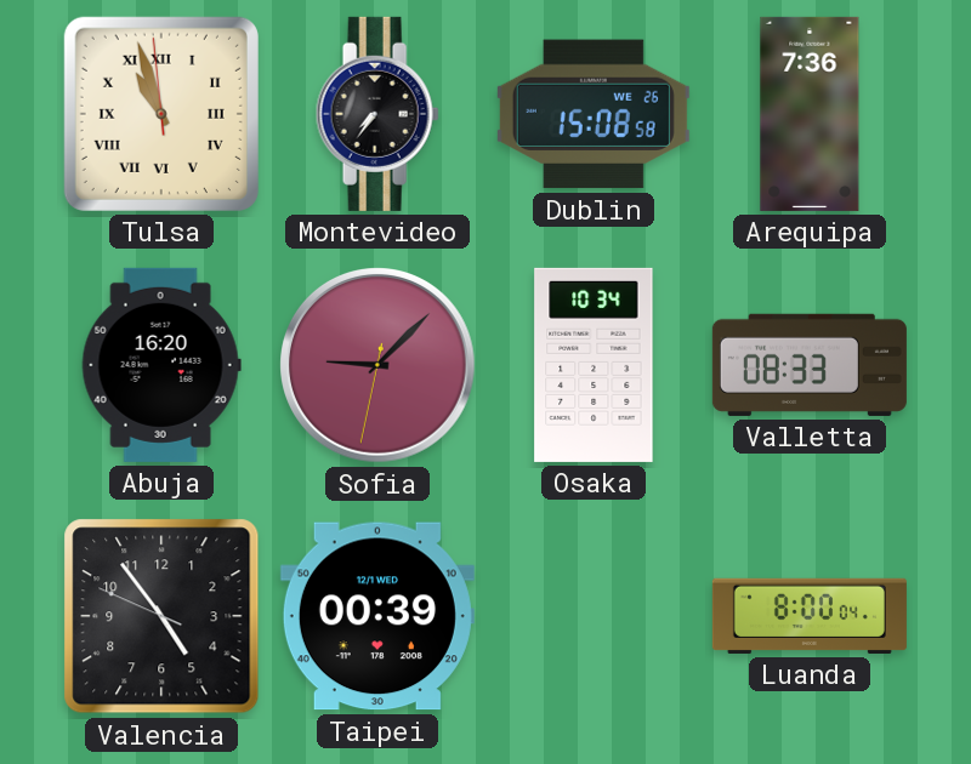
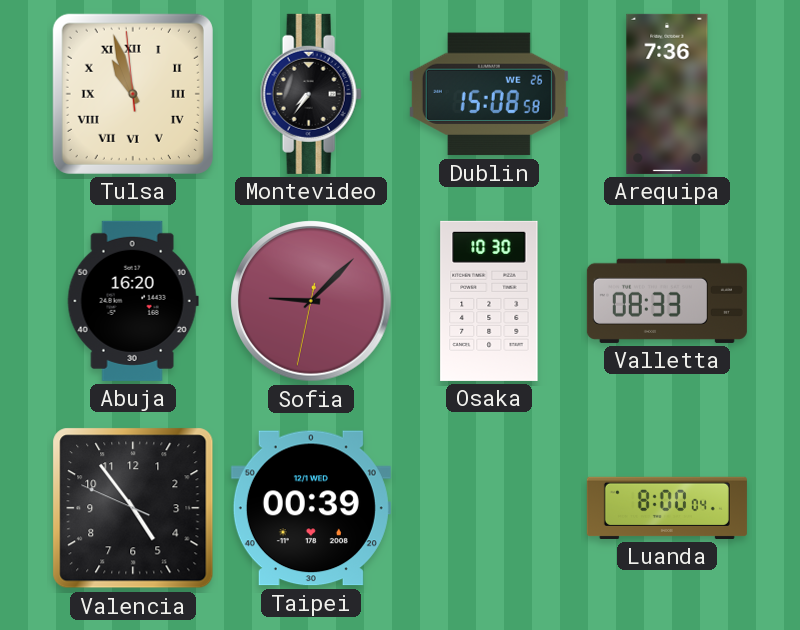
Osaka: 10:34 -> 10:30
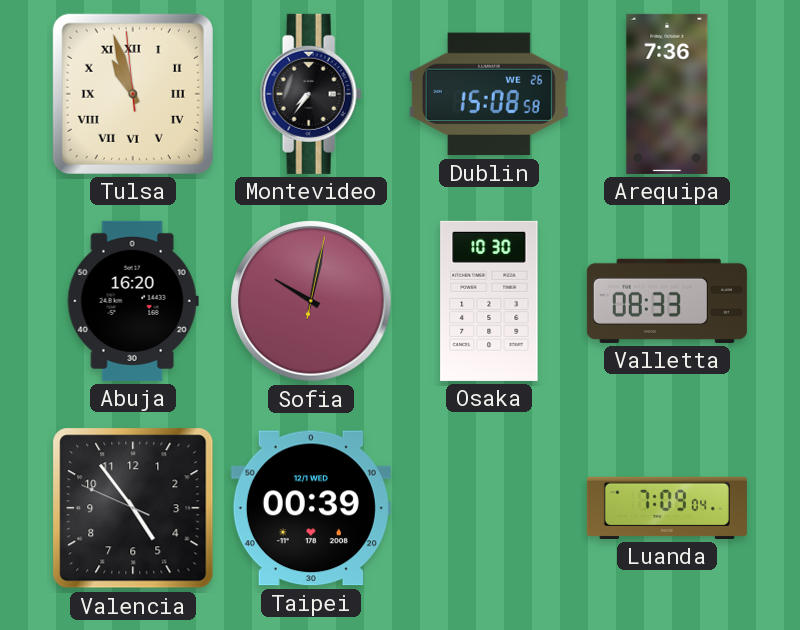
Sofia: 9:07 -> 10:02
Luanda: 8:00 -> 7:09
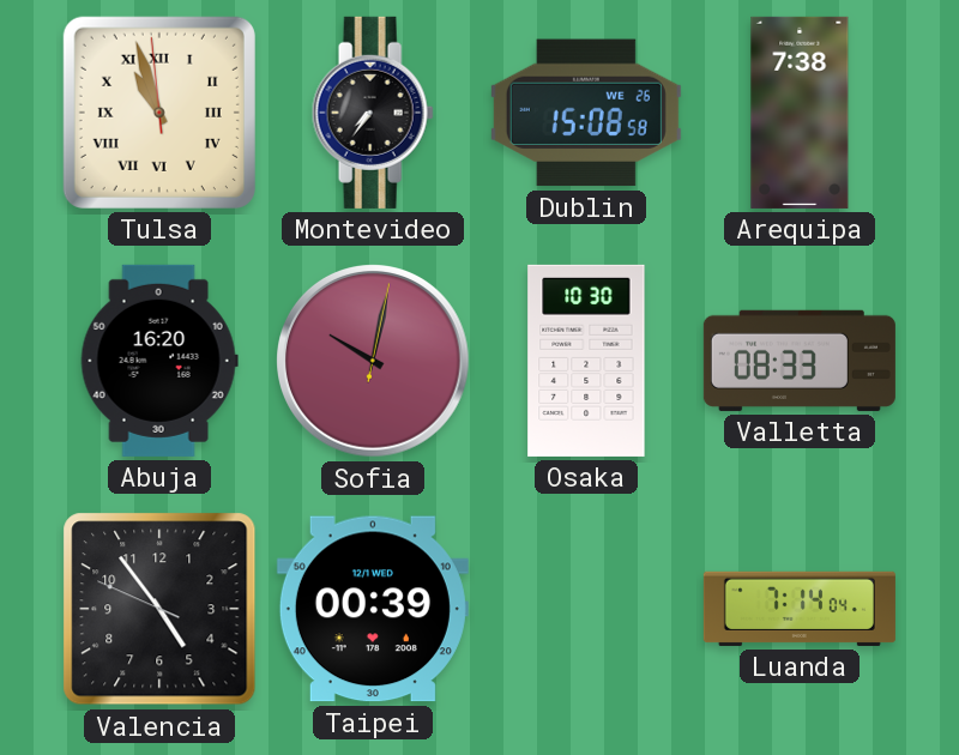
Arequipa: 7:36 -> 7:38
Luanda: 7:09 -> 7:14
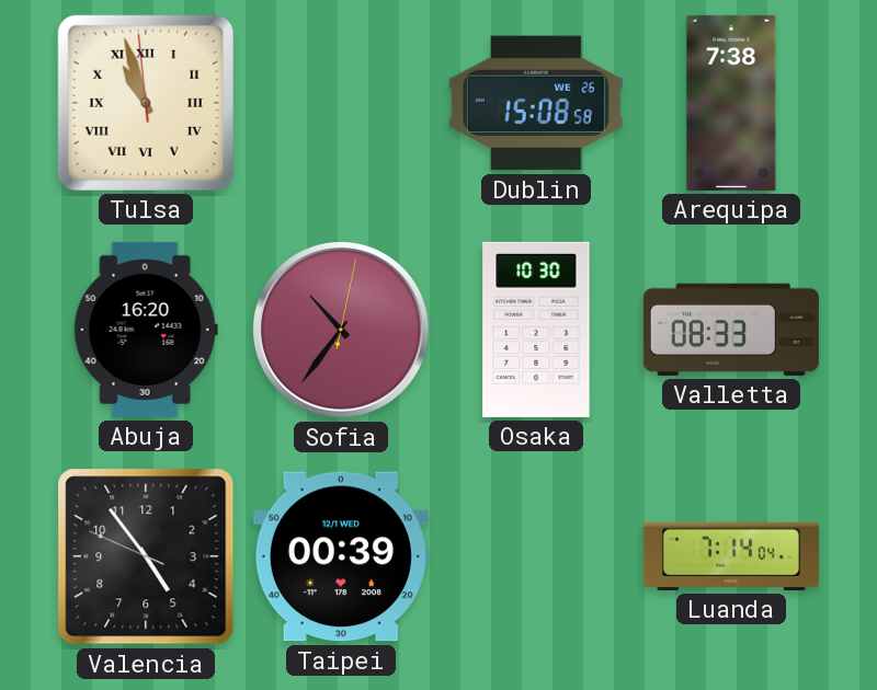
Montevideo: 7:36 -> none
Sofia: 10:02 -> 10:36
